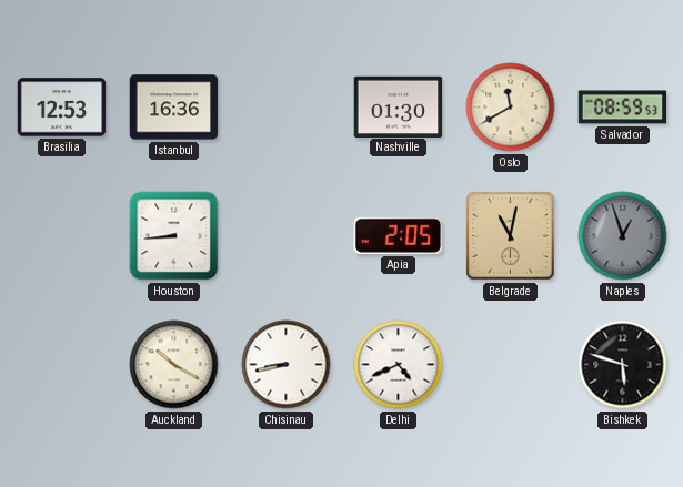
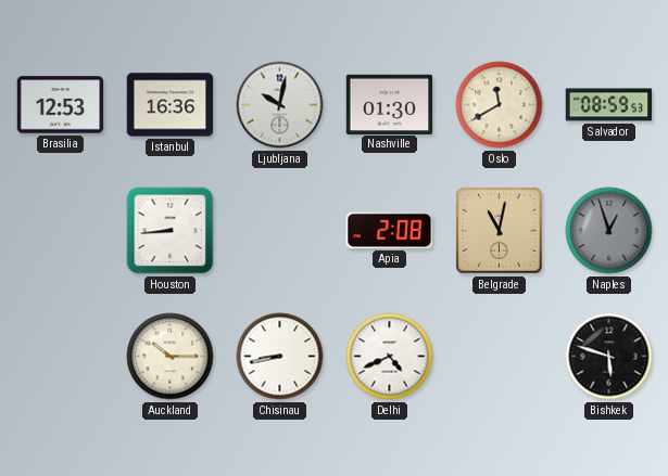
Ljubljana: none -> 10:02
Apia: 2:05 -> 2:08
Auckland: 10:20 -> 10:15
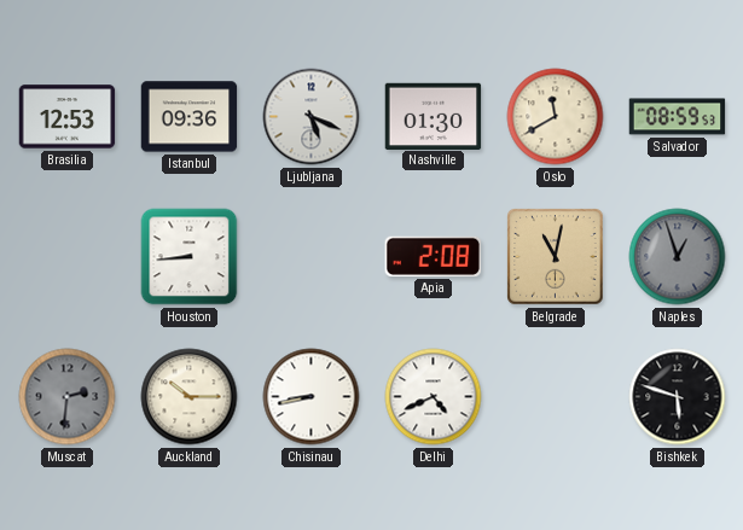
Istanbul: 16:36 -> 09:36
Ljubljana: 10:02 -> 5:19
Muscat: none -> 2:31
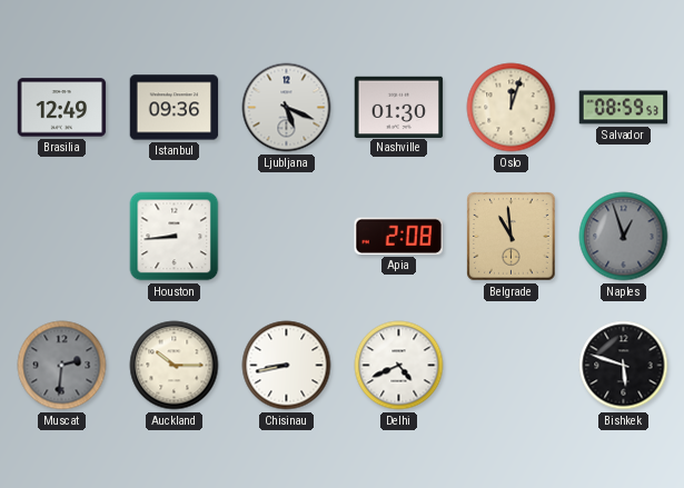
Brasilia: 12:53 -> 12:49
Oslo: 11:40 -> 12:03
Belgrade: 11:02 -> 10:59
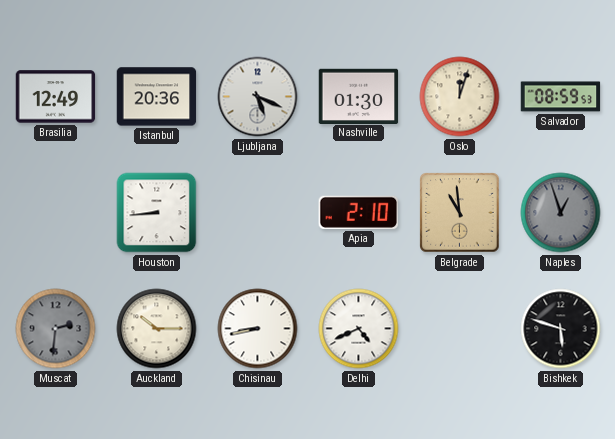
Istanbul: 09:36 -> 20:36
Apia: 2:08 -> 2:10
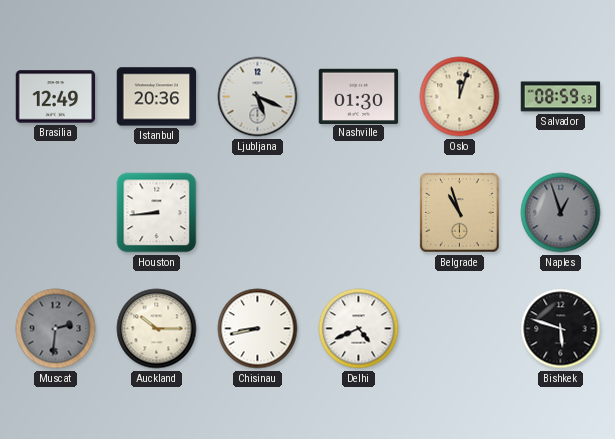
Apia: 2:10 -> none
Belgrade: 10:59 -> 10:57
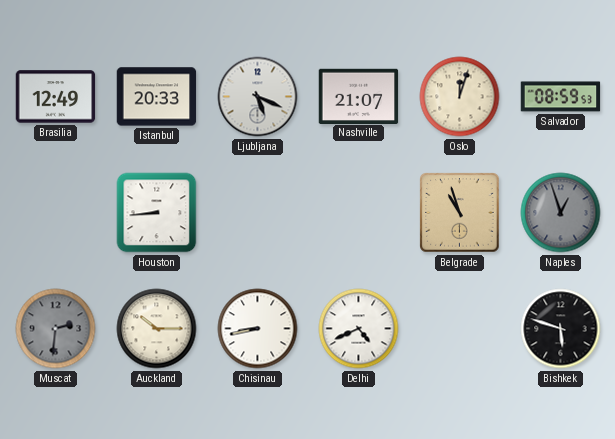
Istanbul: 20:36 -> 20:33
Nashville: 01:30 -> 21:07
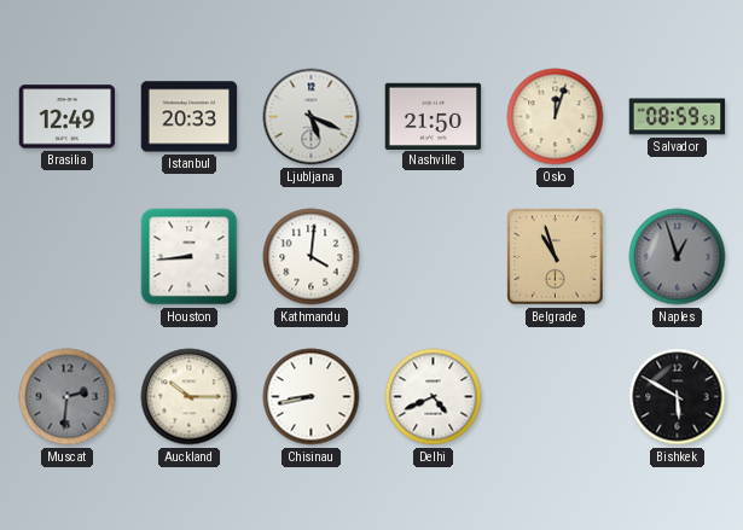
Nashville: 21:07 -> 21:50
Kathmandu: none -> 4:01
Bishkek: 5:48 -> 5:50
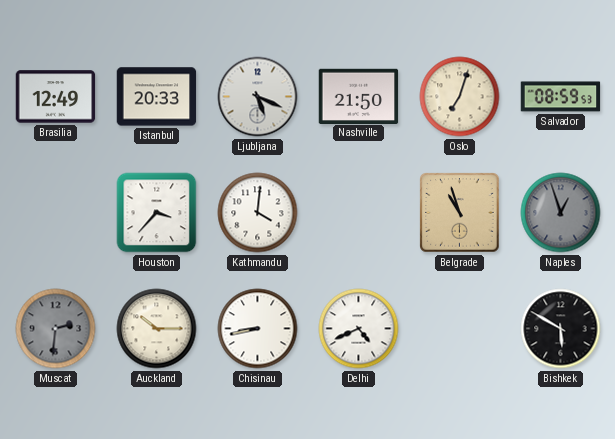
Oslo: 12:03 -> 7:03
Houston: 8:44 -> 3:37
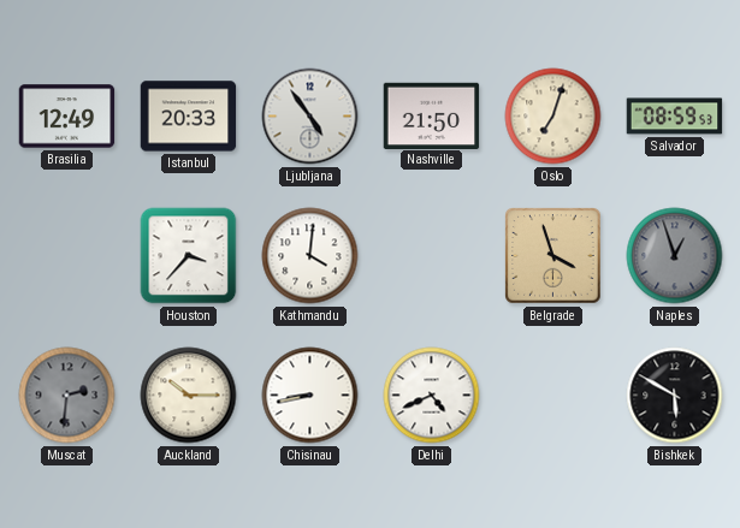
Ljubljana: 5:19 -> 4:54
Belgrade: 10:57 -> 3:57
